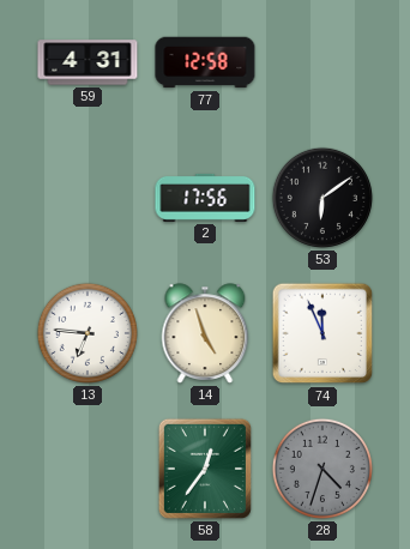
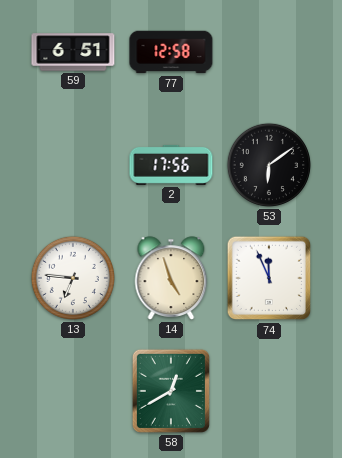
59: 4:31 -> 6:51
58: 12:36 -> 12:40
28: 4:33 -> none
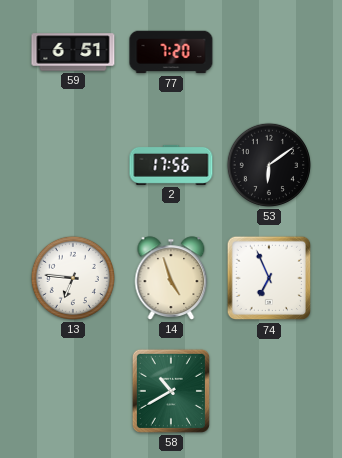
77: 12:58 -> 7:20
74: 11:56 -> 6:56
58: 12:40 -> 10:40
